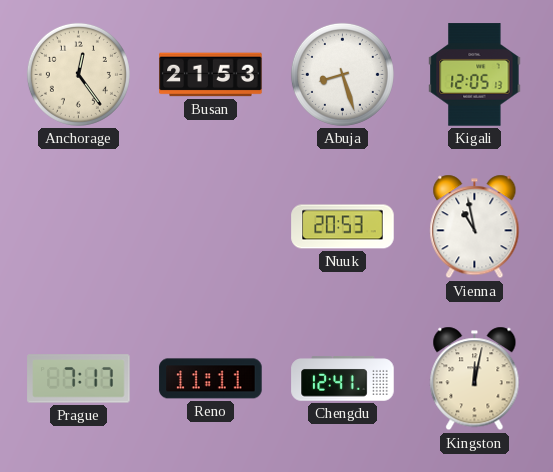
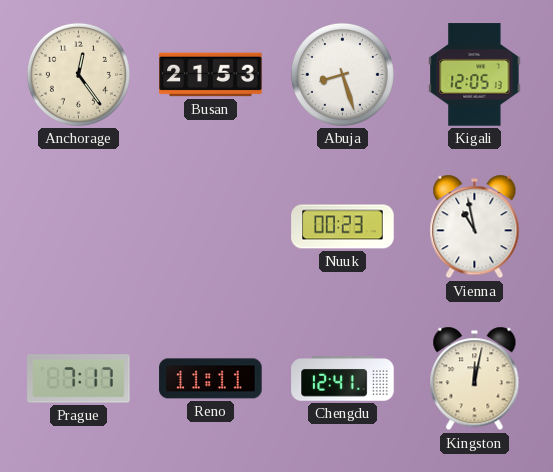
Nuuk: 20:53 -> 00:23
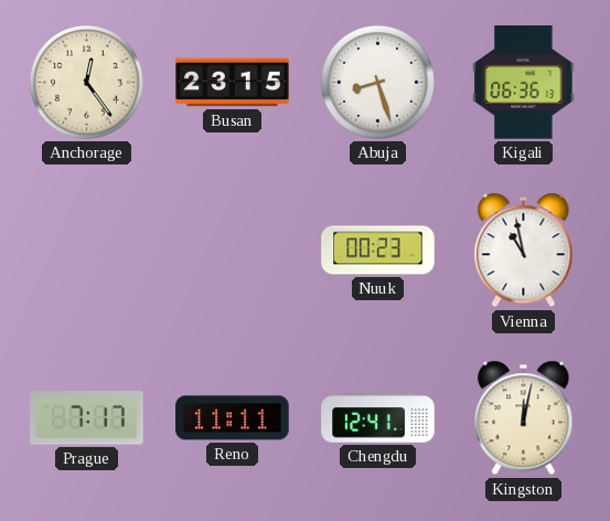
Busan: 21:53 -> 23:15
Kigali: 12:05 -> 06:36
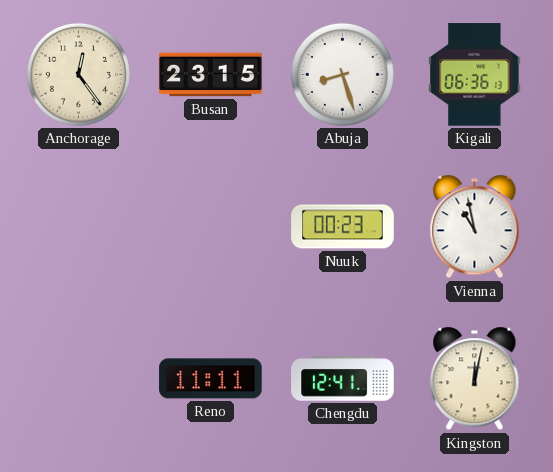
Prague: 7:17 -> none
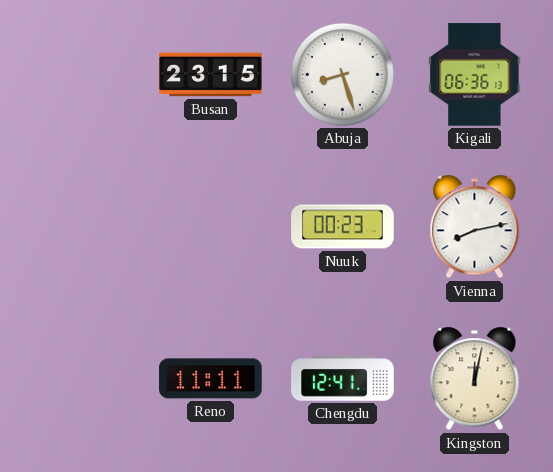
Anchorage: 12:24 -> none
Vienna: 10:58 -> 8:13
